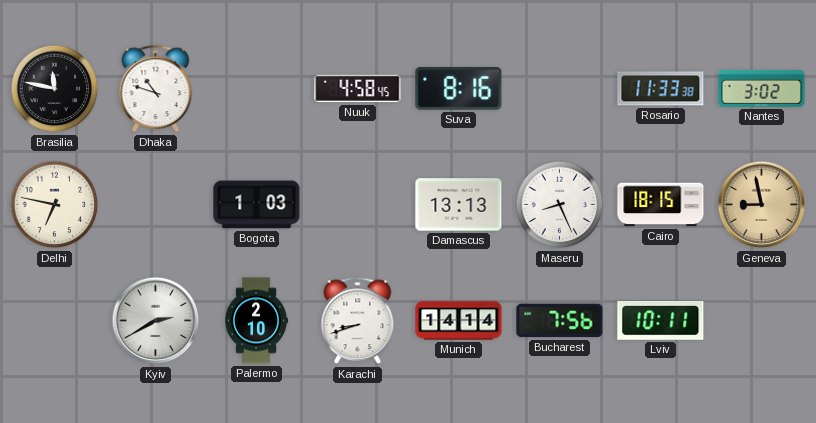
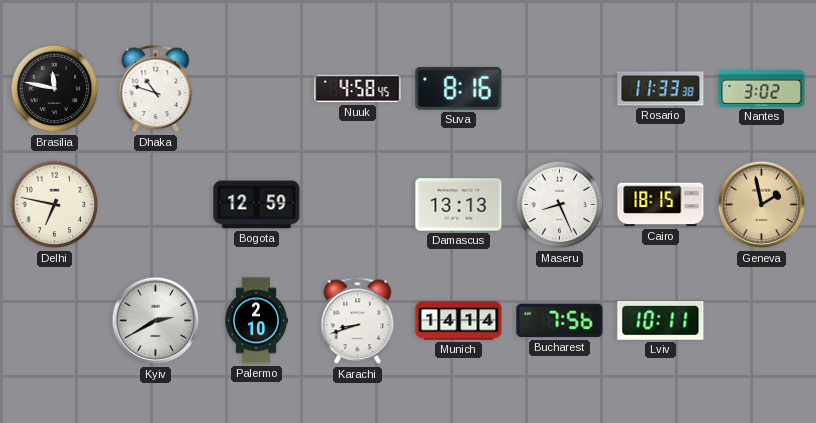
Bogota: 1:03 -> 12:59
Geneva: 8:58 -> 1:58
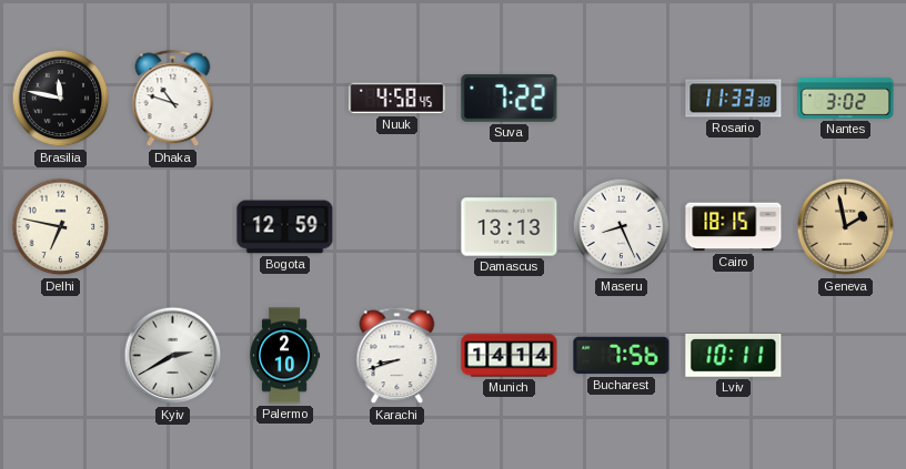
Suva: 8:16 -> 7:22
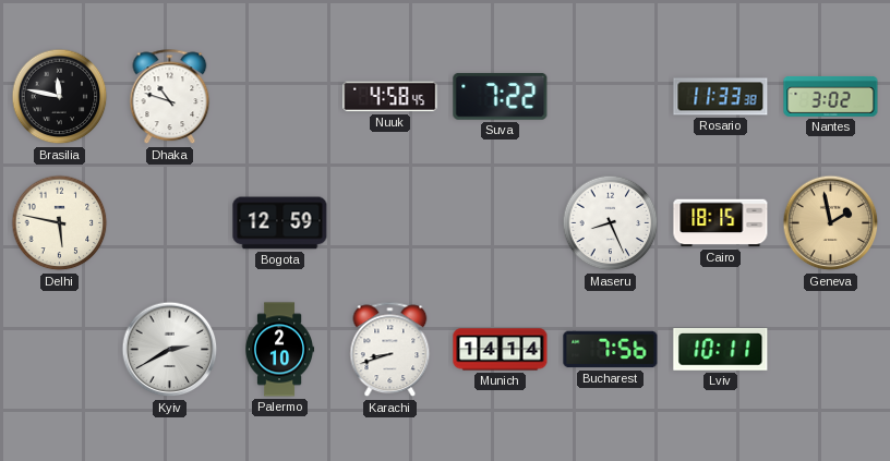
Delhi: 6:47 -> 5:47
Damascus: 13:13 -> none
